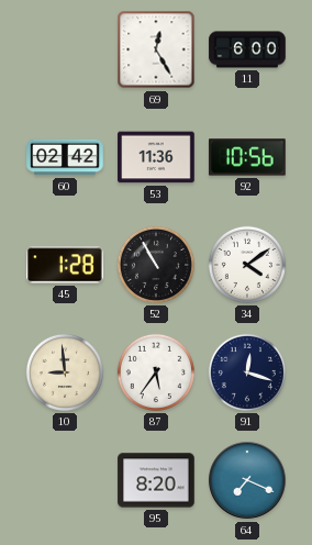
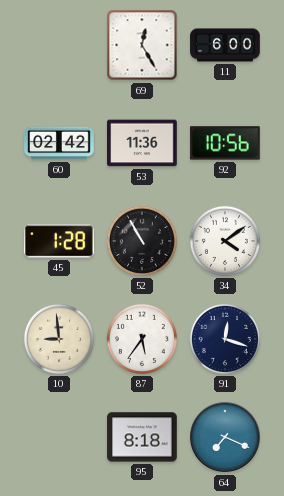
95: 8:20 -> 8:18
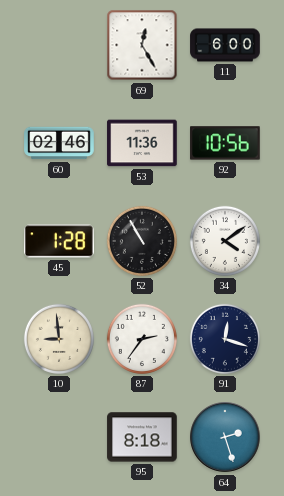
60: 02:42 -> 02:46
87: 5:36 -> 2:36
64: 7:19 -> 2:27
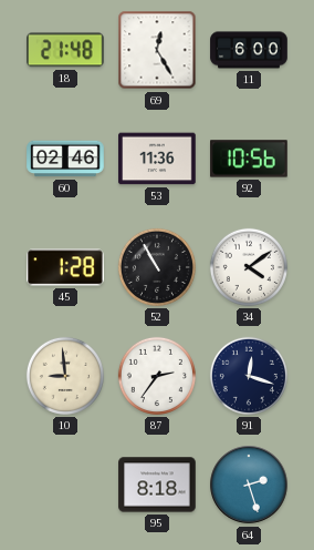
18: none -> 21:48
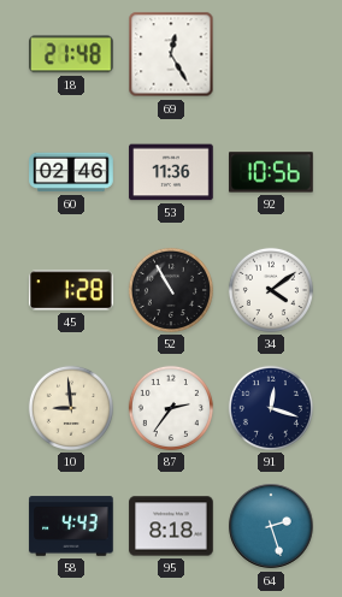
11: 6:00 -> none
58: none -> 4:43
